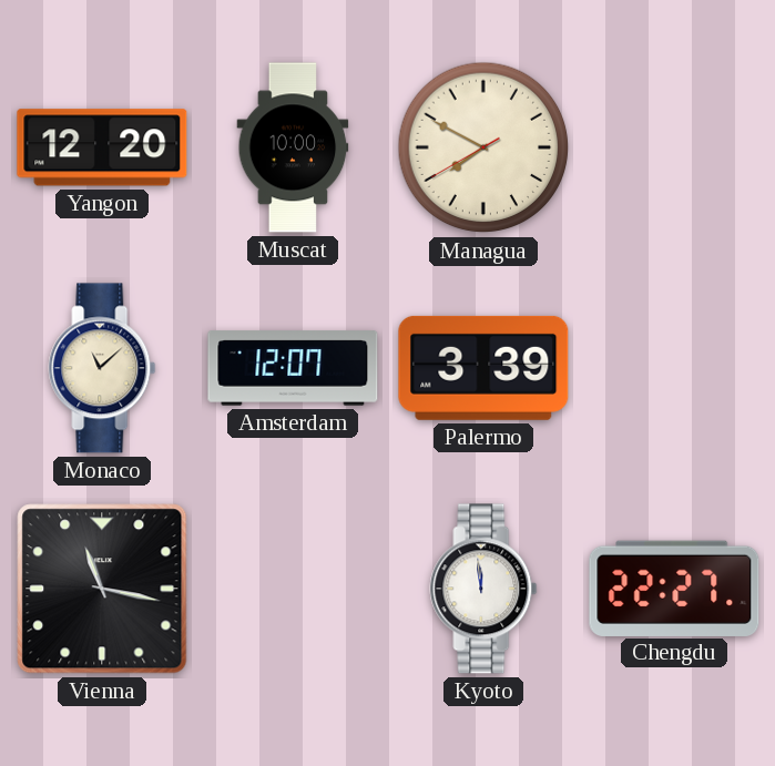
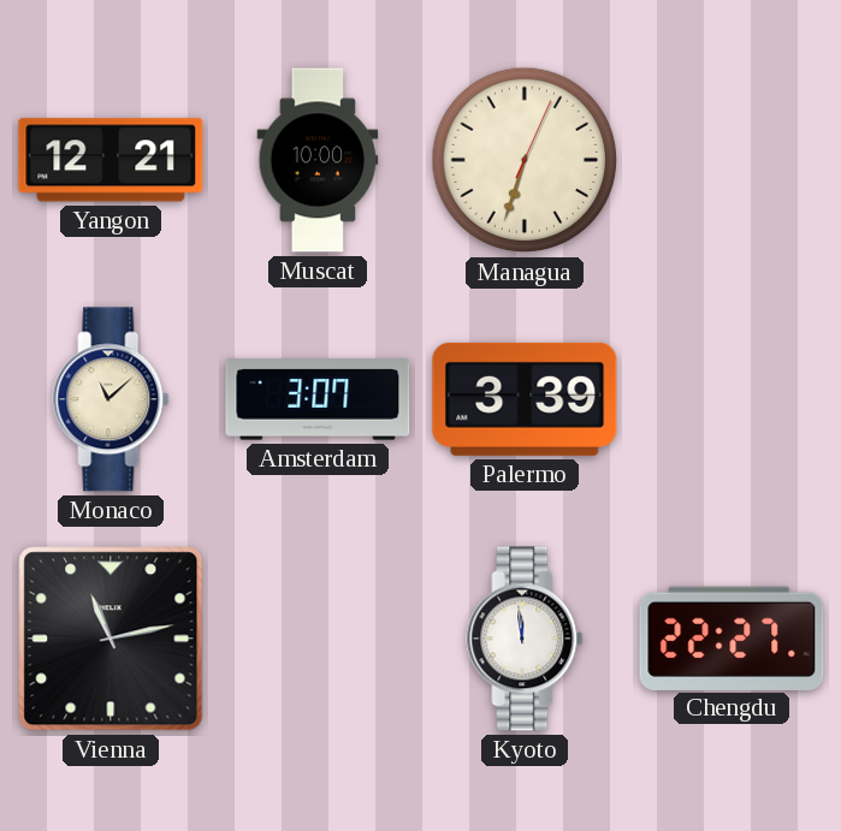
Yangon: 12:20 -> 12:21
Managua: 7:49 -> 6:33
Amsterdam: 12:07 -> 3:07
Vienna: 11:17 -> 11:13
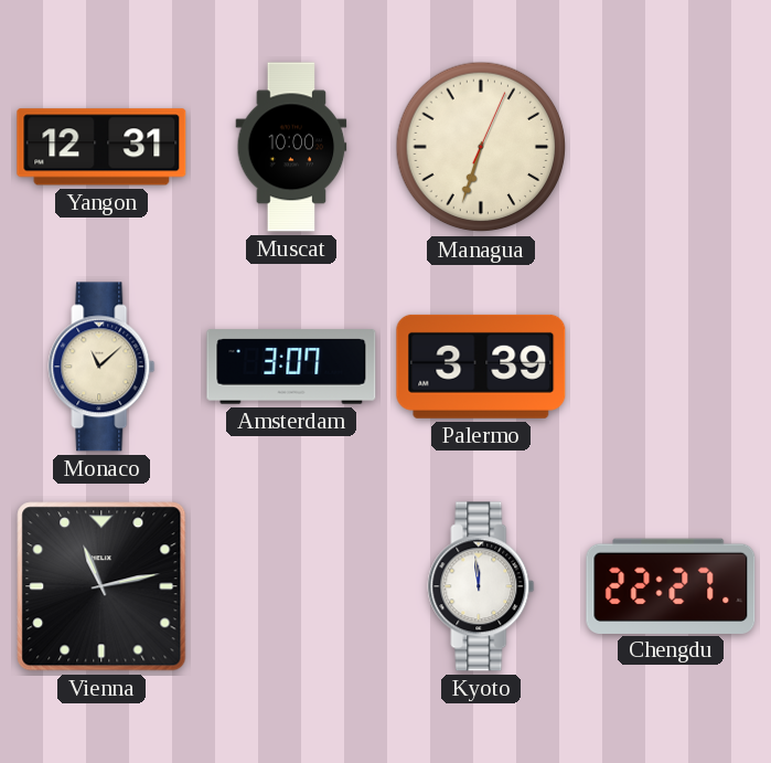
Yangon: 12:21 -> 12:31
